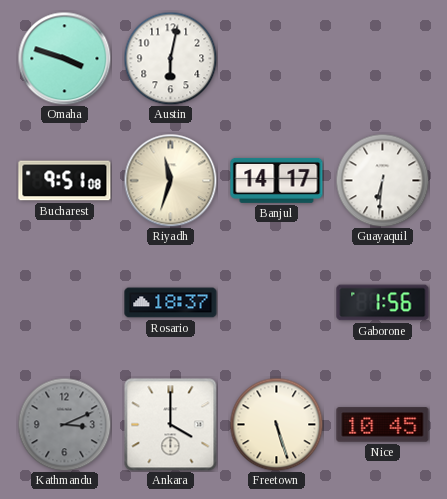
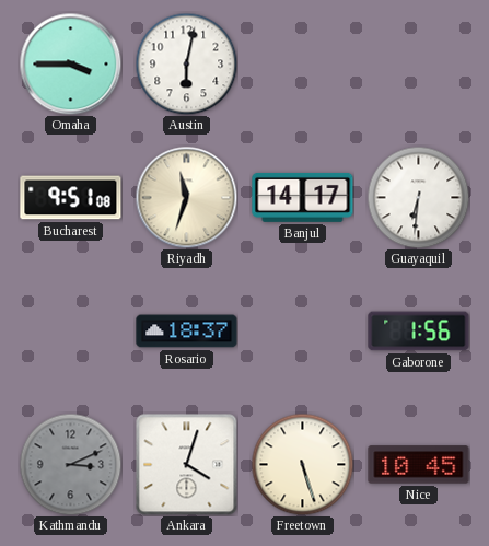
Omaha: 3:48 -> 3:45
Ankara: 4:00 -> 4:03
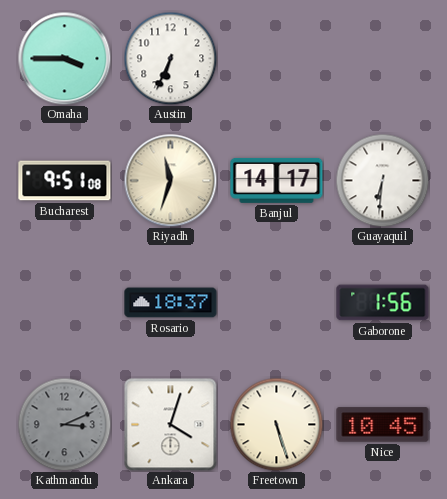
Austin: 6:02 -> 6:34
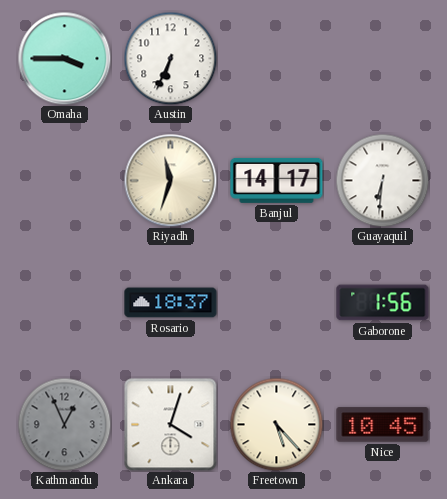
Bucharest: 9:51 -> none
Kathmandu: 3:11 -> 12:56
Freetown: 5:27 -> 5:23
